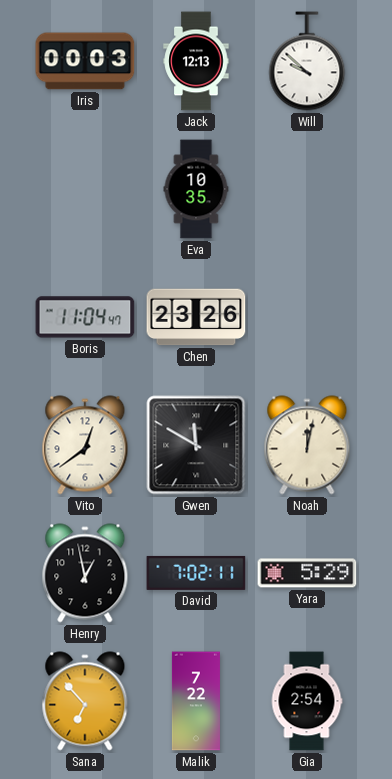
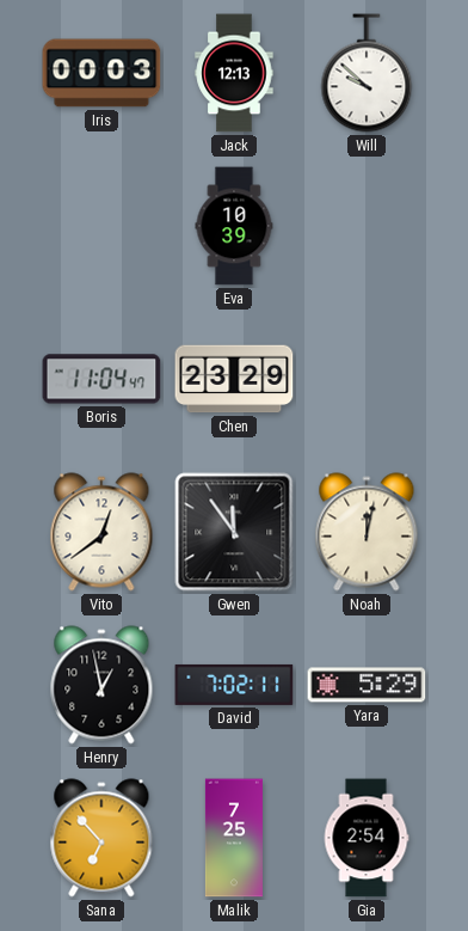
Eva: 10:35 -> 10:39
Chen: 23:26 -> 23:29
Gwen: 11:50 -> 11:54
Malik: 7:22 -> 7:25
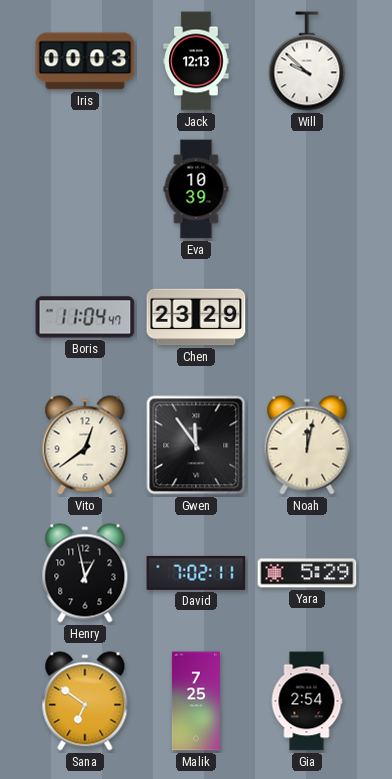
Sana: 6:53 -> 6:51
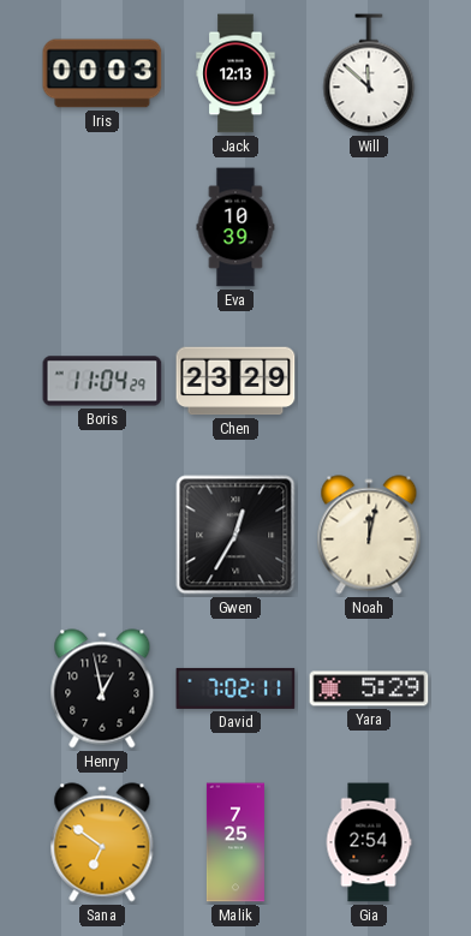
Will: 9:52 -> 11:52
Boris: 11:04:47 -> 11:04:29
Vito: 12:39 -> none
Gwen: 11:54 -> 12:35
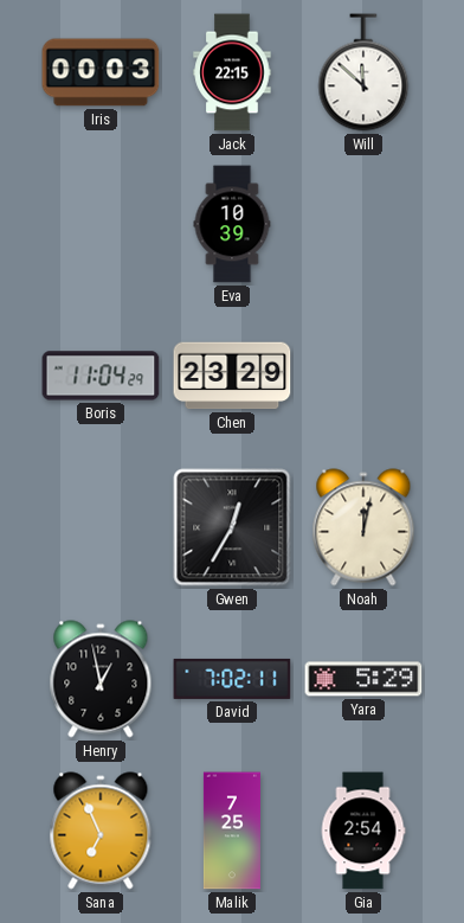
Jack: 12:13 -> 22:15
Sana: 6:51 -> 6:56
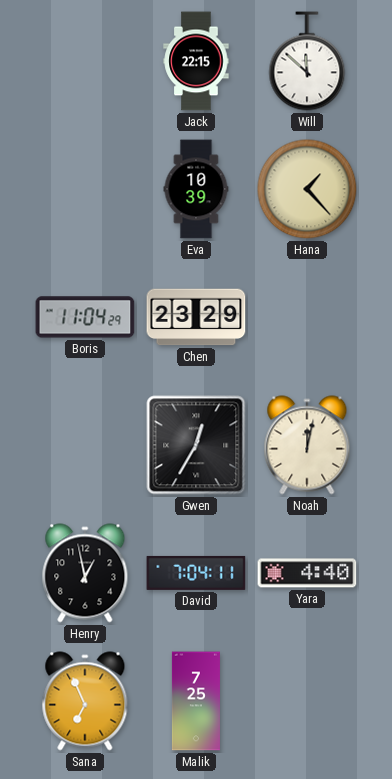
Iris: 00:03 -> none
Hana: none -> 1:23
David: 7:02 -> 7:04
Yara: 5:29 -> 4:40
Gia: 2:54 -> none
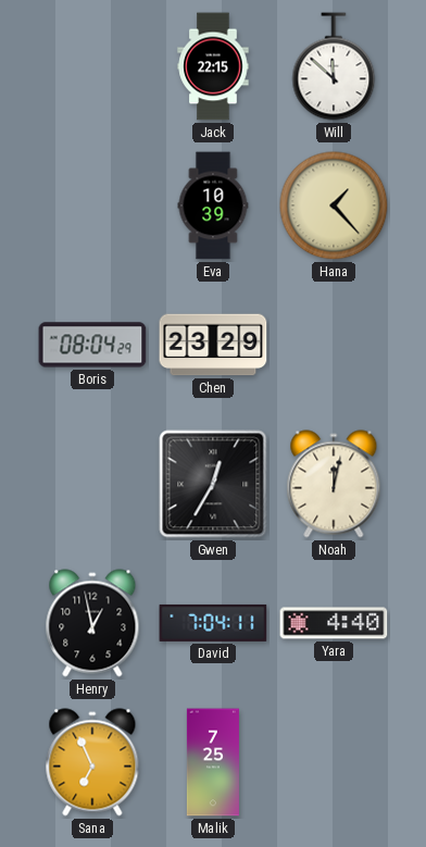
Boris: 11:04 -> 08:04
